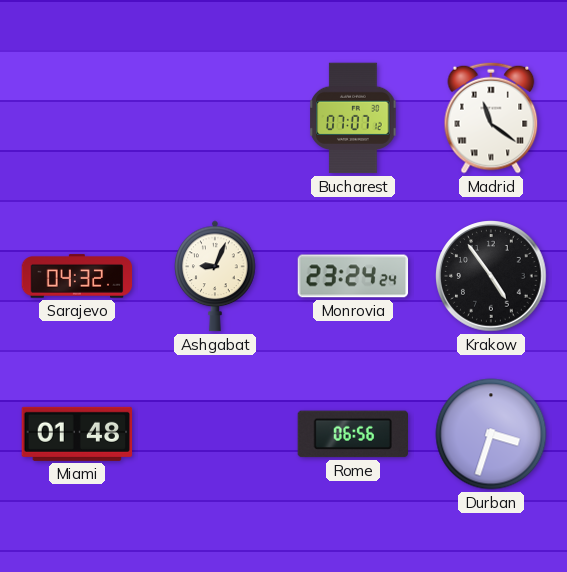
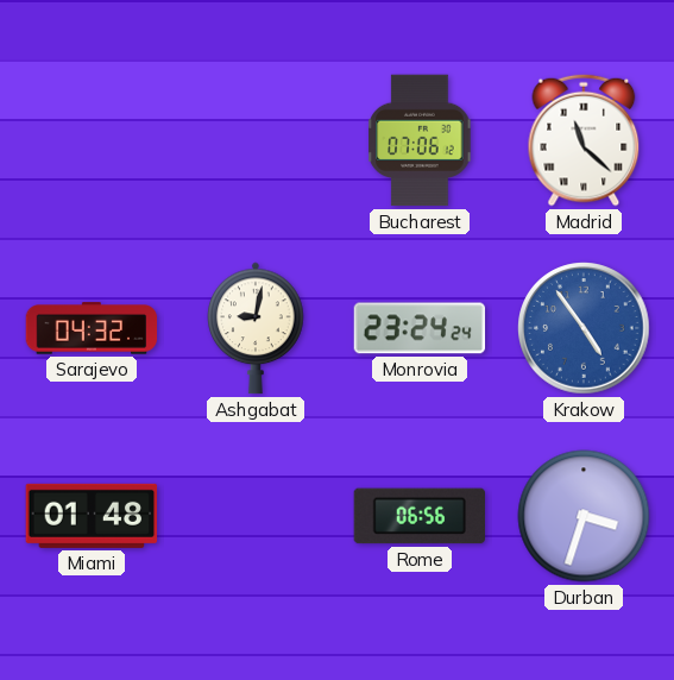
Bucharest: 07:07 -> 07:06
Madrid: 11:21 -> 11:22
Ashgabat: 9:04 -> 9:02
Krakow dial: black -> blue
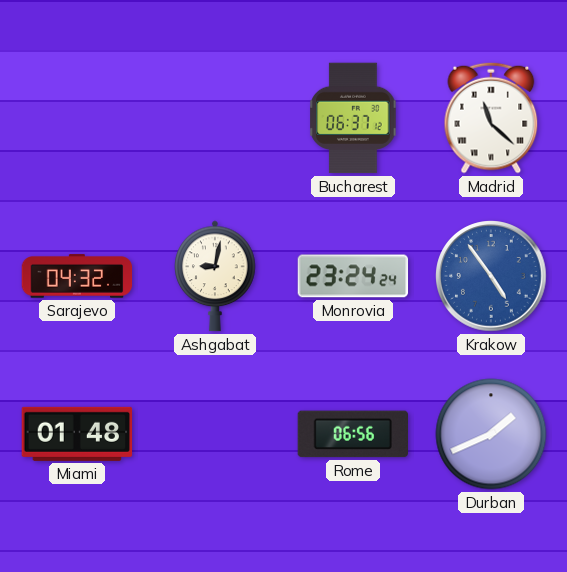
Bucharest: 07:06 -> 06:37
Durban: 3:33 -> 1:41
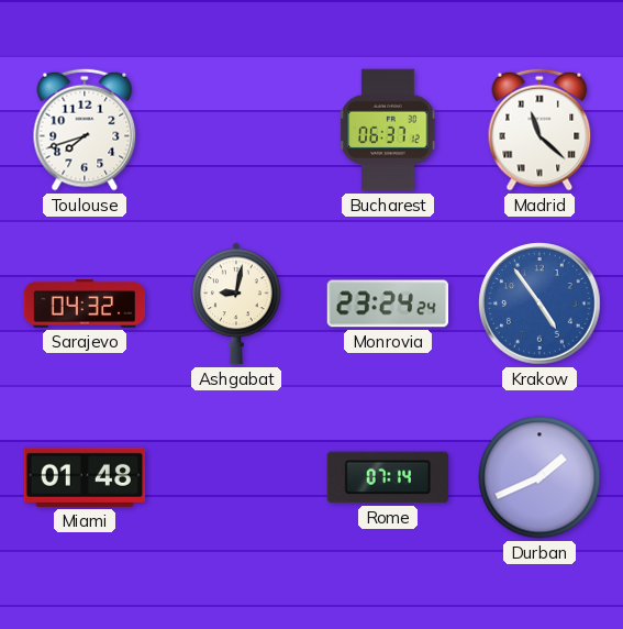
Toulouse: none -> 7:42
Rome: 06:56 -> 07:14
